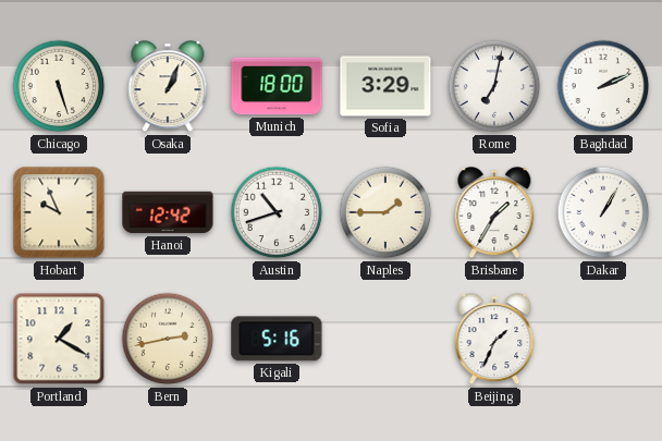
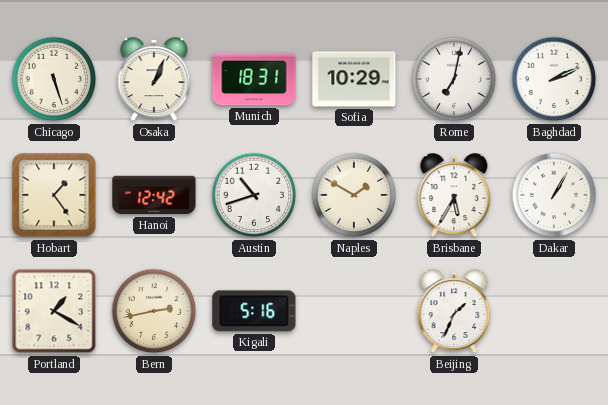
Munich: 18:00 -> 18:31
Sofia: 3:29 -> 10:29
Hobart: 9:56 -> 1:24
Naples: 1:45 -> 1:50
Brisbane: 1:35 -> 5:35
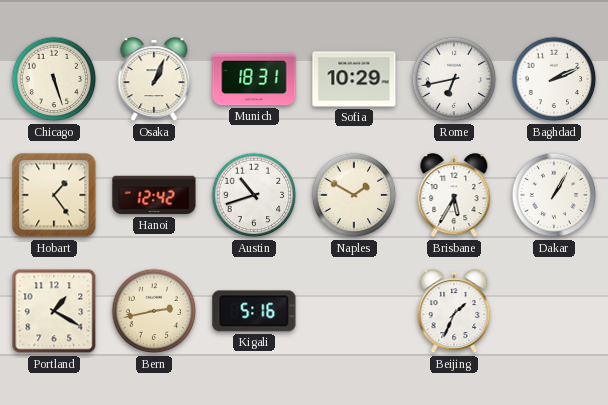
Rome: 7:02 -> 6:43
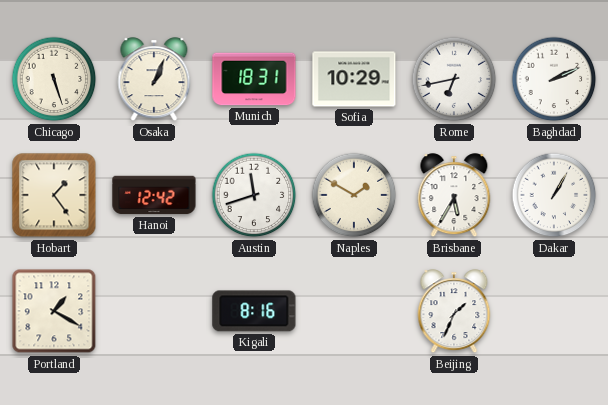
Austin: 10:42 -> 11:42
Bern: 2:43 -> none
Kigali: 5:16 -> 8:16
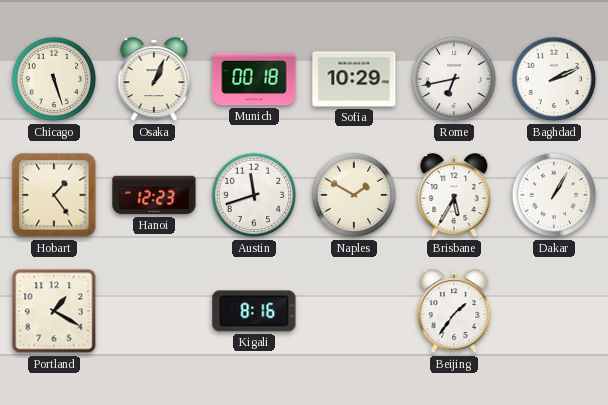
Munich: 18:31 -> 00:18
Hanoi: 12:42 -> 12:23
Beijing: 1:34 -> 1:36
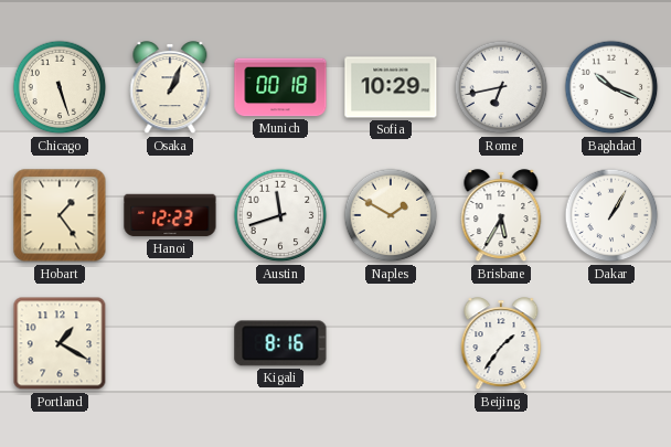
Baghdad: 2:11 -> 10:19
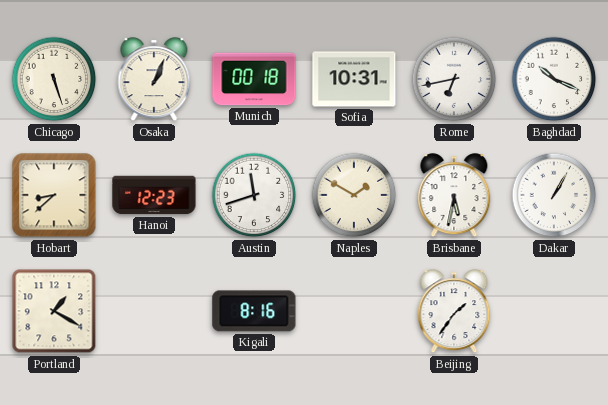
Sofia: 10:29 -> 10:31
Hobart: 1:24 -> 8:38
Brisbane: 5:35 -> 5:32
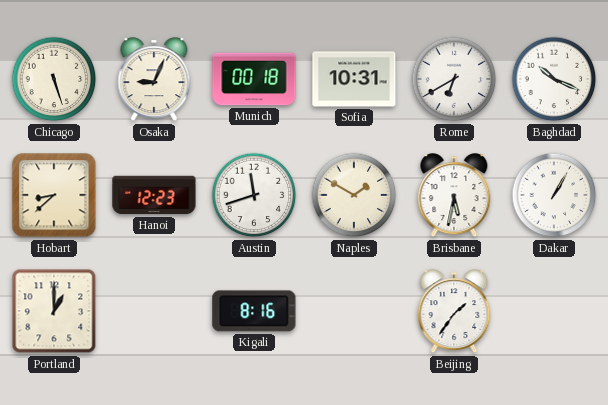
Osaka: 1:04 -> 9:04
Rome: 6:43 -> 6:40
Portland: 1:20 -> 1:00
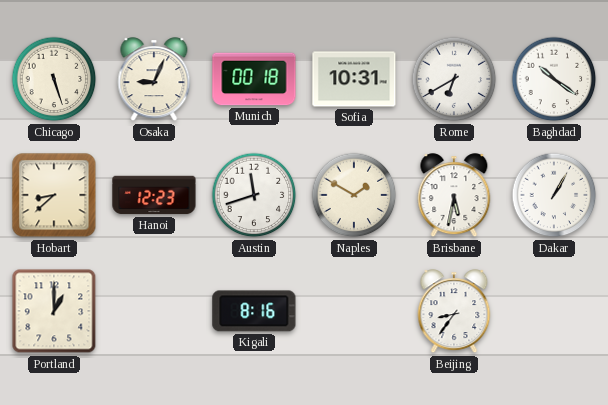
Baghdad: 10:19 -> 10:21
Beijing: 1:36 -> 8:36
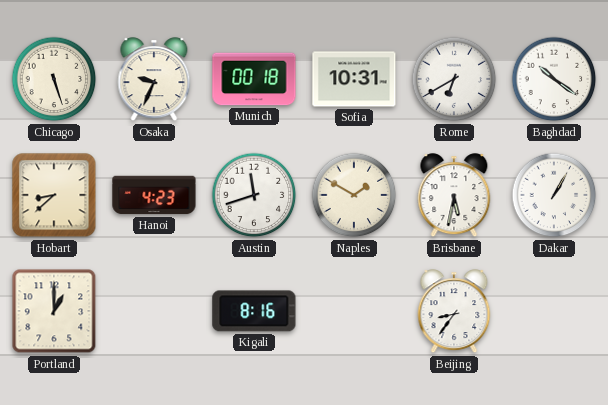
Osaka: 9:04 -> 9:34
Hanoi: 12:23 -> 4:23
